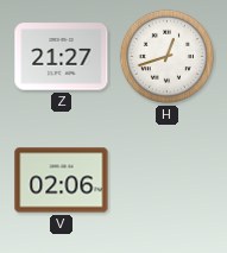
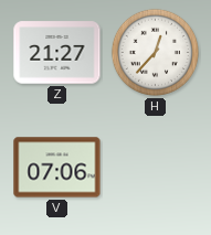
H: 12:42 -> 12:37
V: 02:06 -> 07:06
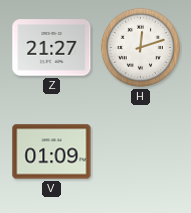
H: 12:37 -> 12:12
V: 07:06 -> 01:09
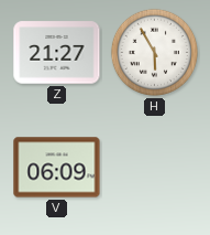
H: 12:12 -> 5:55
V: 01:09 -> 06:09
